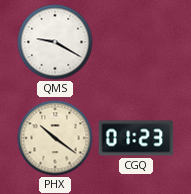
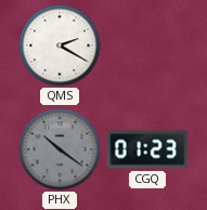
QMS: 9:20 -> 2:20
PHX dial: cream -> grey
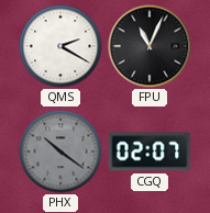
FPU: none -> 11:04
CGQ: 01:23 -> 02:07
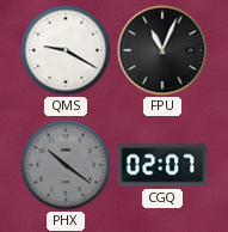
QMS: 2:20 -> 9:20
